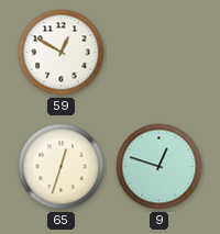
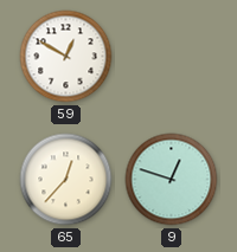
65: 12:33 -> 12:37
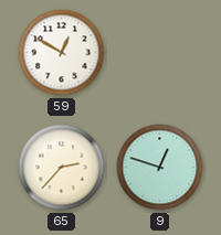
65: 12:37 -> 2:37
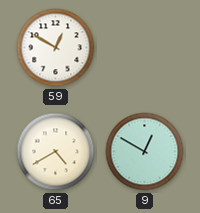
65: 2:37 -> 4:40
9: 12:48 -> 12:50
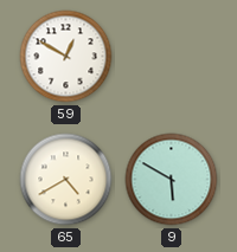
9: 12:50 -> 5:50
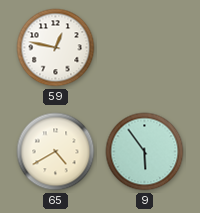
59: 12:50 -> 12:47
9: 5:50 -> 5:54
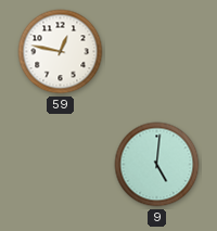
65: 4:40 -> none
9: 5:54 -> 5:01
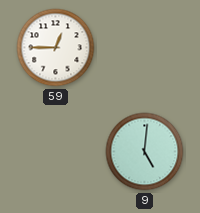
59: 12:47 -> 12:45
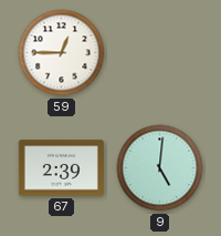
67: none -> 2:39
